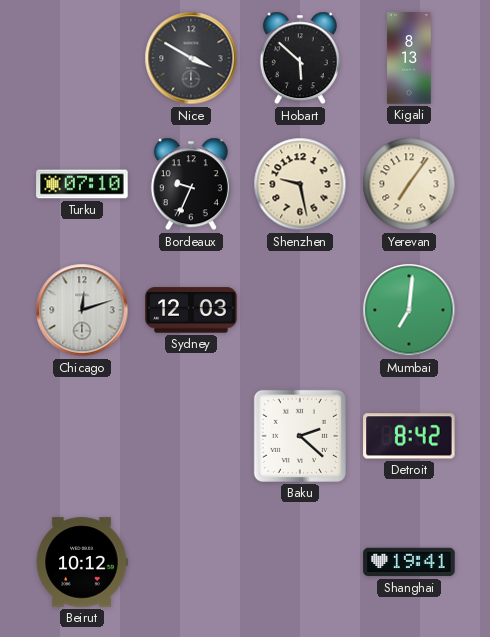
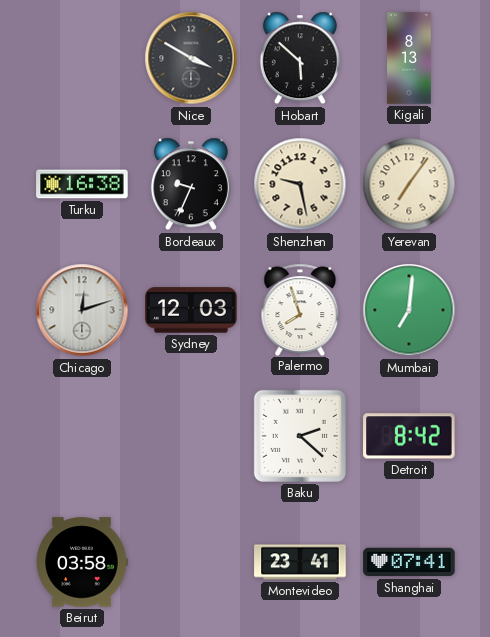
Turku: 07:10 -> 16:38
Palermo: none -> 7:57
Beirut: 10:12 -> 03:58
Montevideo: none -> 23:41
Shanghai: 19:41 -> 07:41
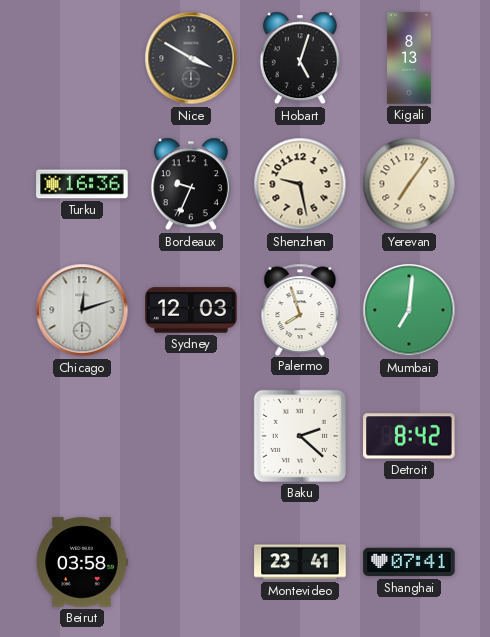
Hobart: 5:52 -> 5:03
Turku: 16:38 -> 16:36
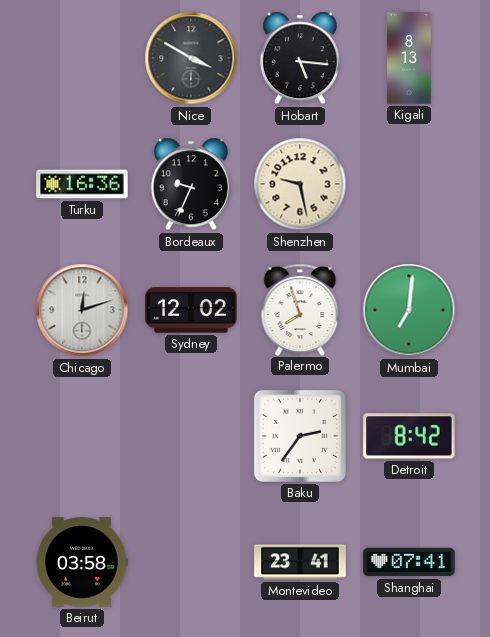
Hobart: 5:03 -> 5:16
Yerevan: 7:06 -> none
Sydney: 12:03 -> 12:02
Baku: 2:22 -> 2:36
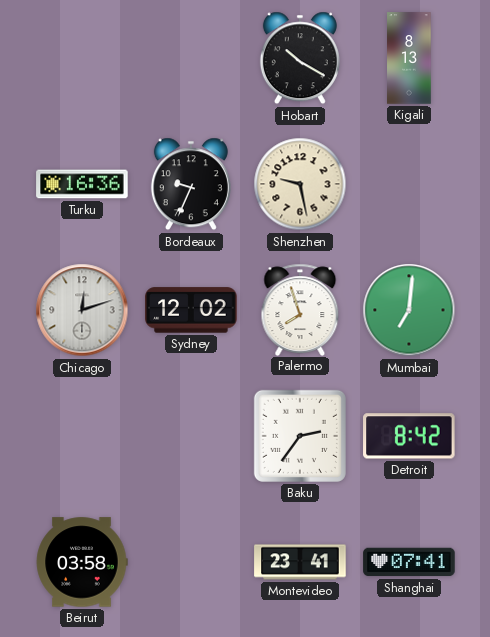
Nice: 3:50 -> none
Hobart: 5:16 -> 10:20
